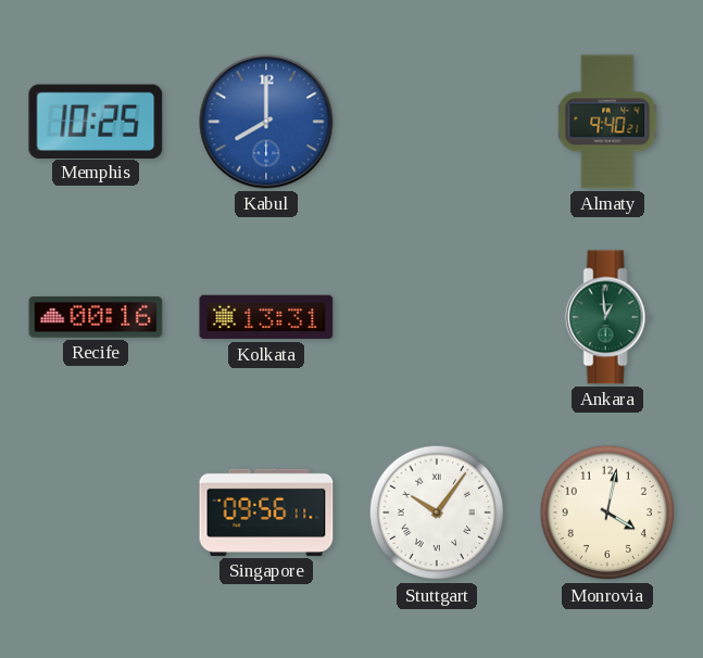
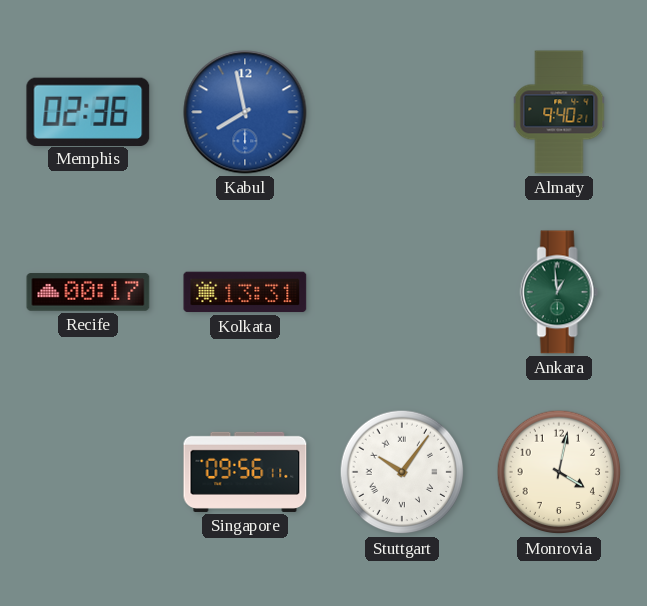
Memphis: 10:25 -> 02:36
Kabul: 8:00 -> 7:58
Recife: 00:16 -> 00:17
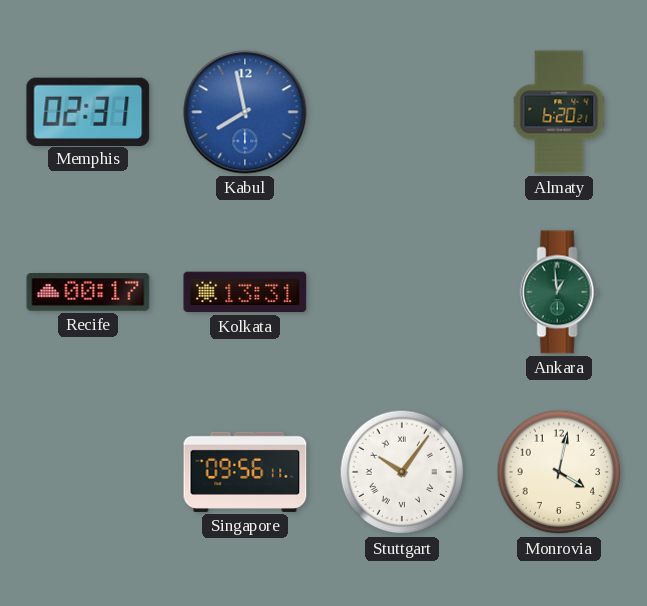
Memphis: 02:36 -> 02:31
Almaty: 9:40 -> 6:20
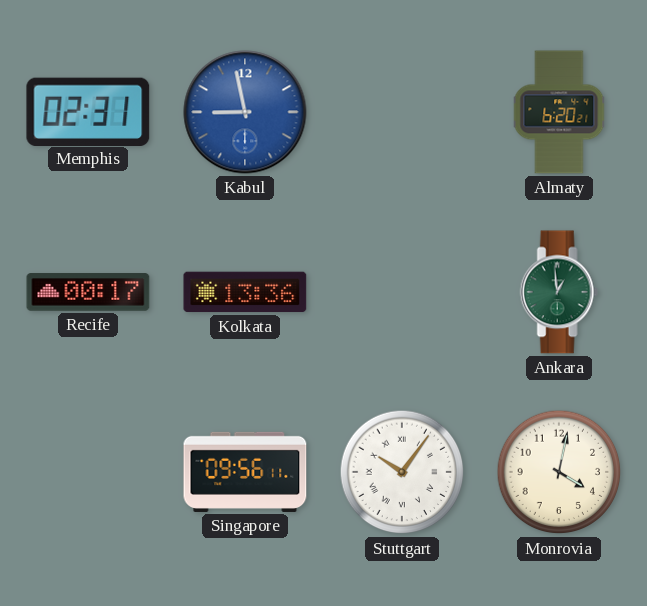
Kabul: 7:58 -> 8:58
Kolkata: 13:31 -> 13:36
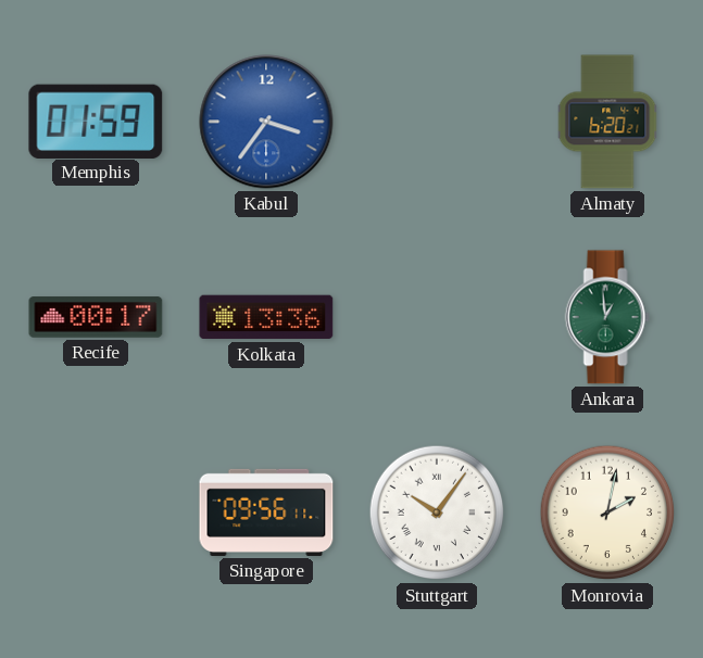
Memphis: 02:31 -> 01:59
Kabul: 8:58 -> 3:36
Monrovia: 4:02 -> 2:02
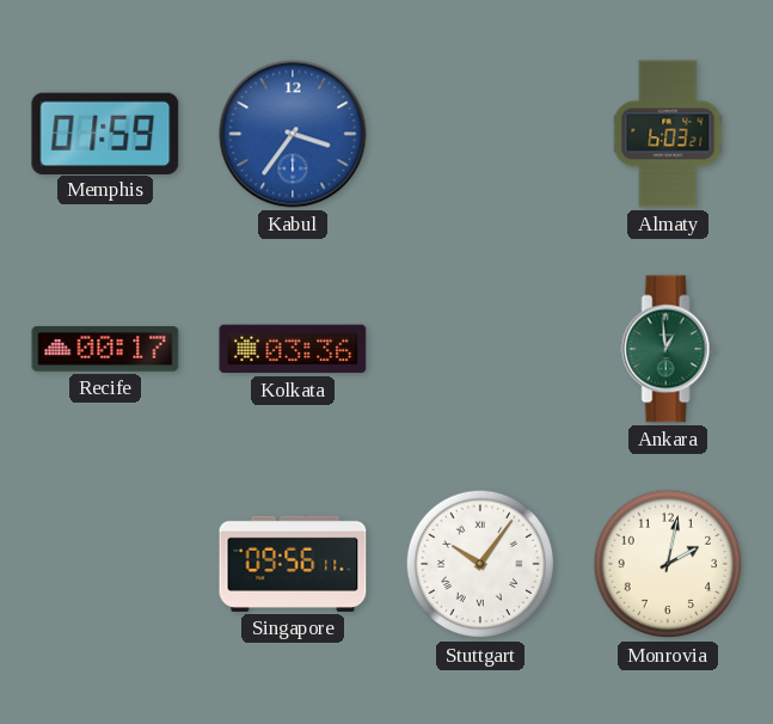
Almaty: 6:20 -> 6:03
Kolkata: 13:36 -> 03:36
